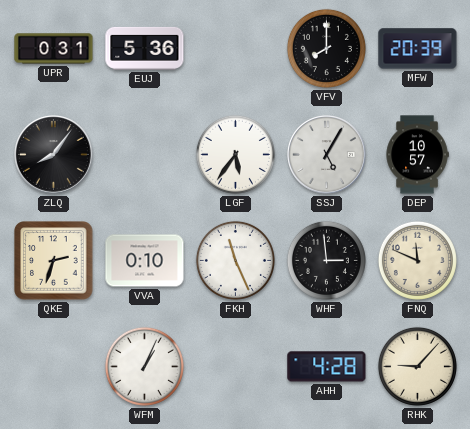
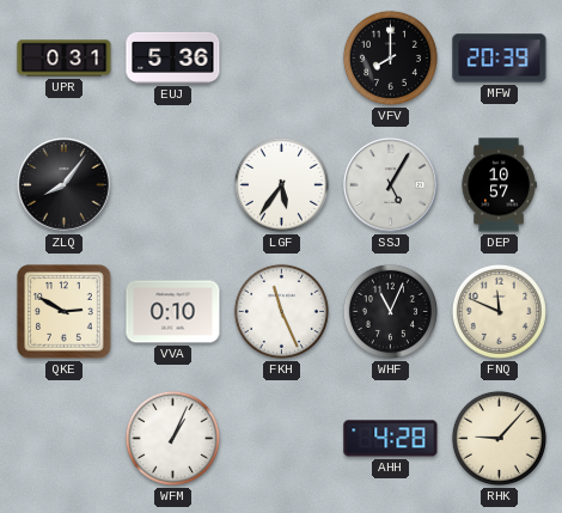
QKE: 2:33 -> 2:50
WHF: 2:59 -> 11:04
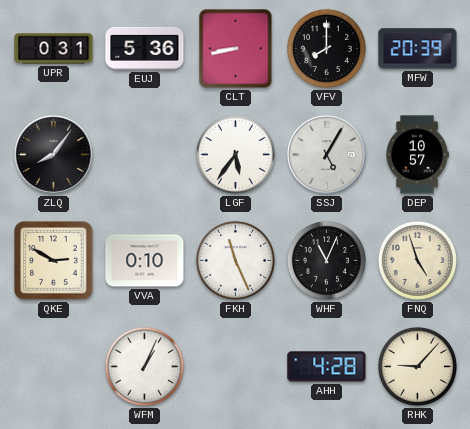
CLT: none -> 8:43
FNQ: 11:49 -> 4:57
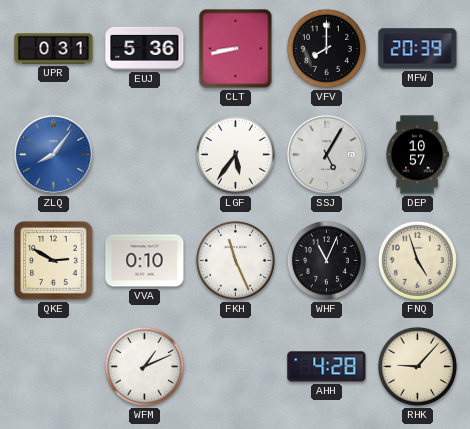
ZLQ dial: black -> blue
WFM: 1:04 -> 1:11
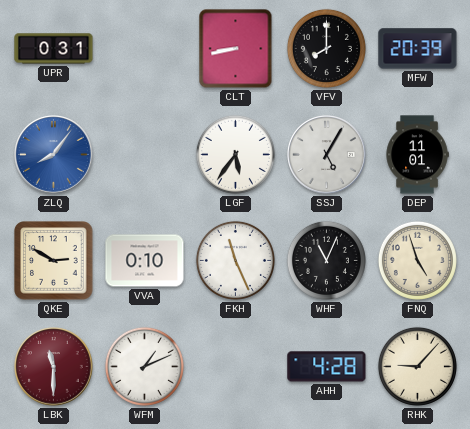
EUJ: 5:36 -> none
DEP: 10:57 -> 11:01
LBK: none -> 11:30
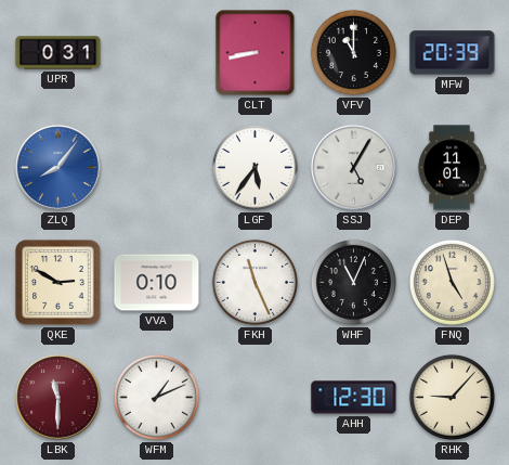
VFV: 8:00 -> 11:00
AHH: 4:28 -> 12:30
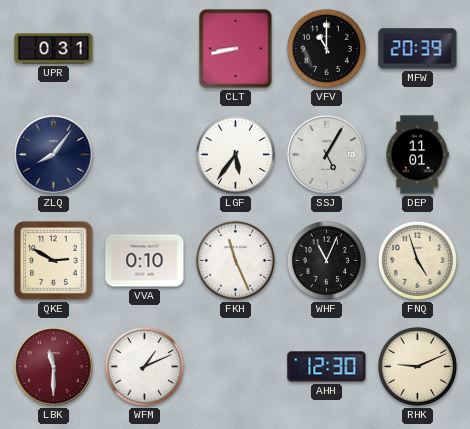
ZLQ dial: blue -> navy
RHK: 9:07 -> 9:11
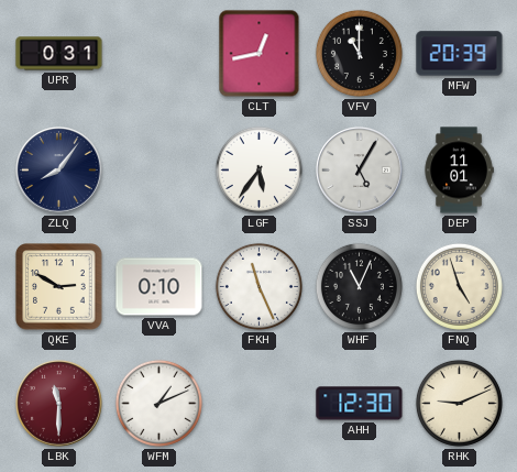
CLT: 8:43 -> 12:43
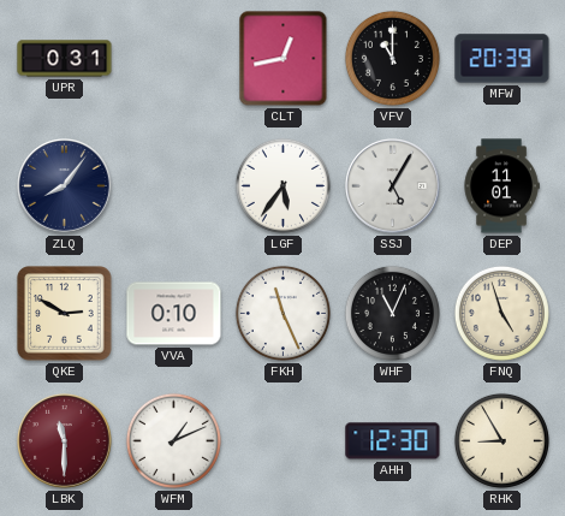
RHK: 9:11 -> 8:55
